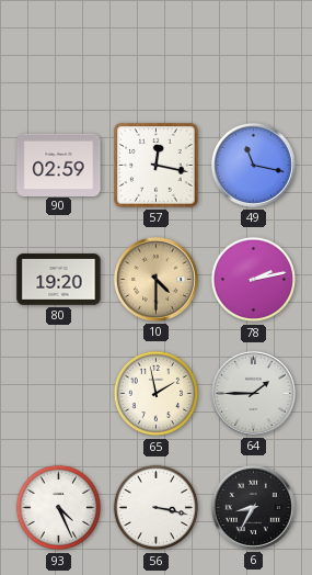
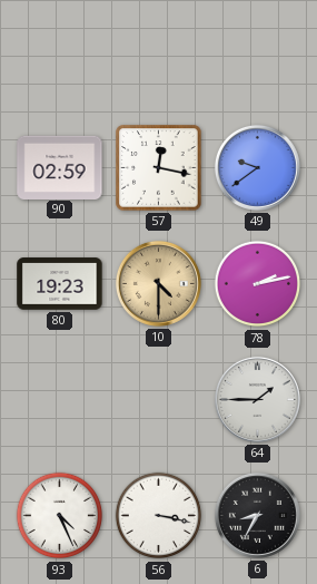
49: 11:17 -> 9:39
80: 19:20 -> 19:23
65: 1:58 -> none
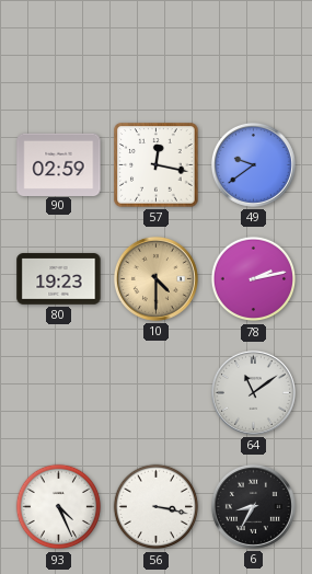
64: 1:45 -> 11:09
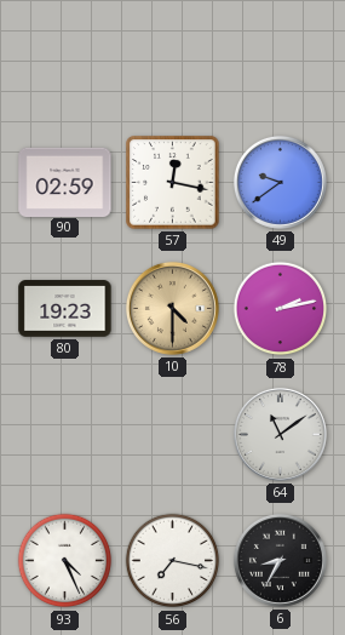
56: 3:17 -> 7:17
